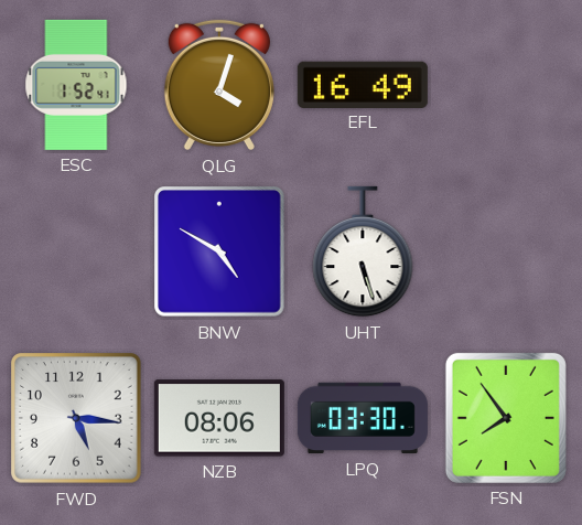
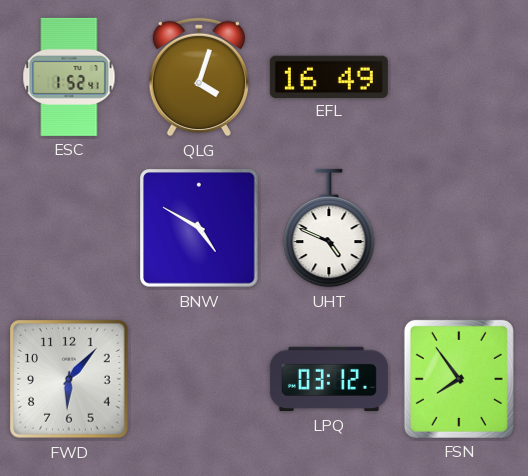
UHT: 5:27 -> 4:49
FWD: 5:16 -> 6:07
NZB: 08:06 -> none
LPQ: 03:30 -> 03:12
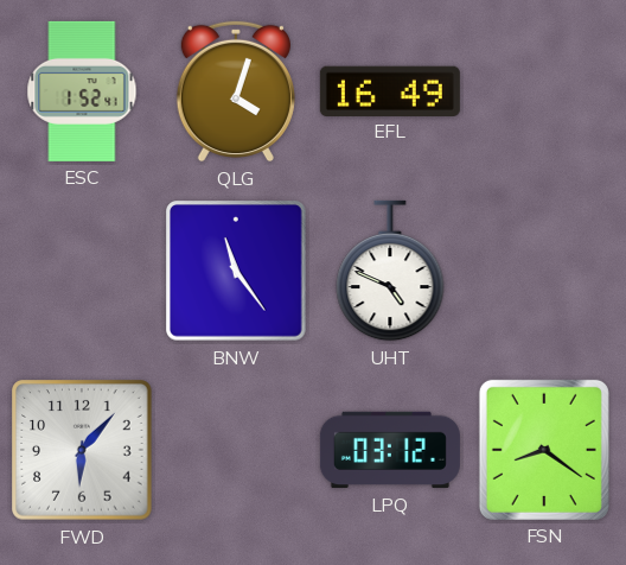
BNW: 4:50 -> 11:24
FSN: 7:54 -> 8:21
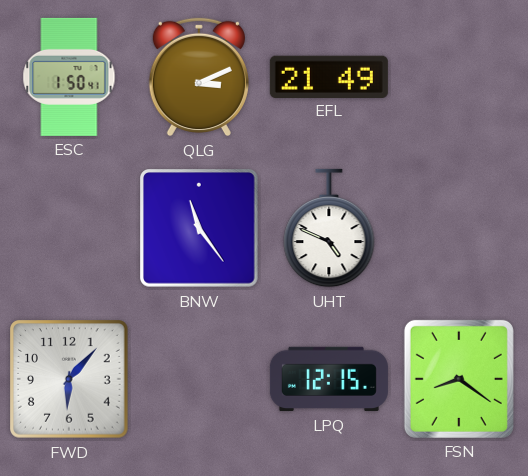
ESC: 1:52 -> 1:50
QLG: 4:03 -> 3:11
EFL: 16:49 -> 21:49
LPQ: 03:12 -> 12:15
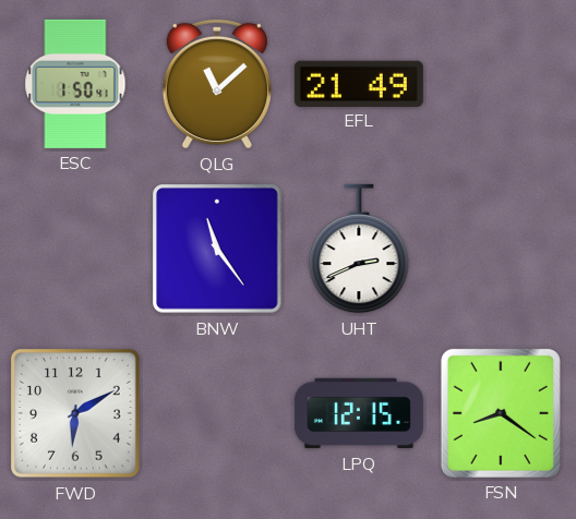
QLG: 3:11 -> 11:08
UHT: 4:49 -> 2:41
FWD: 6:07 -> 6:10
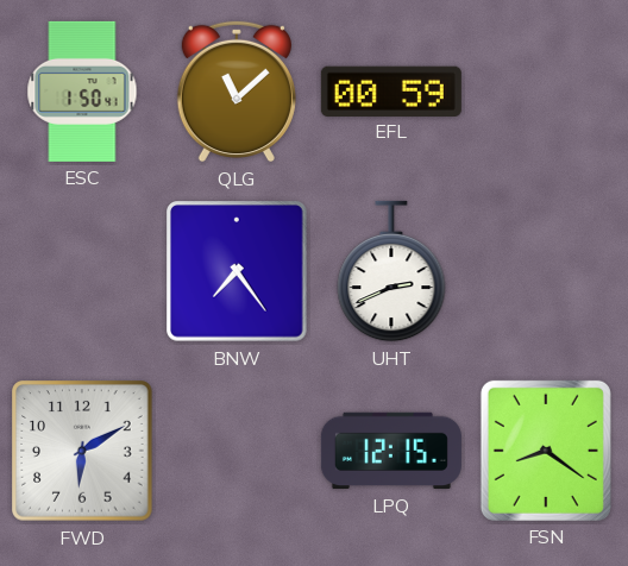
EFL: 21:49 -> 00:59
BNW: 11:24 -> 7:24
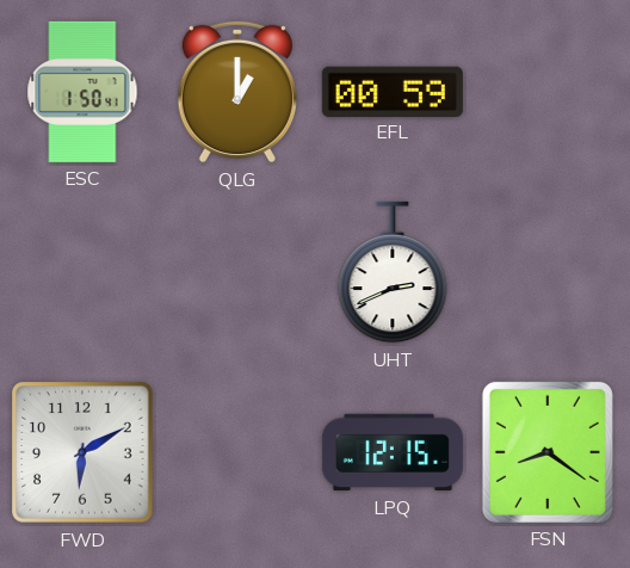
QLG: 11:08 -> 1:00
BNW: 7:24 -> none
